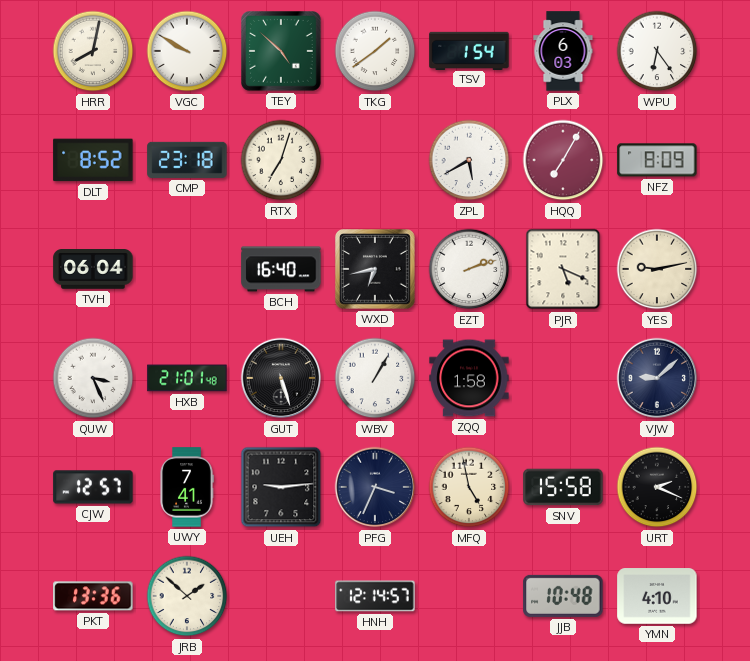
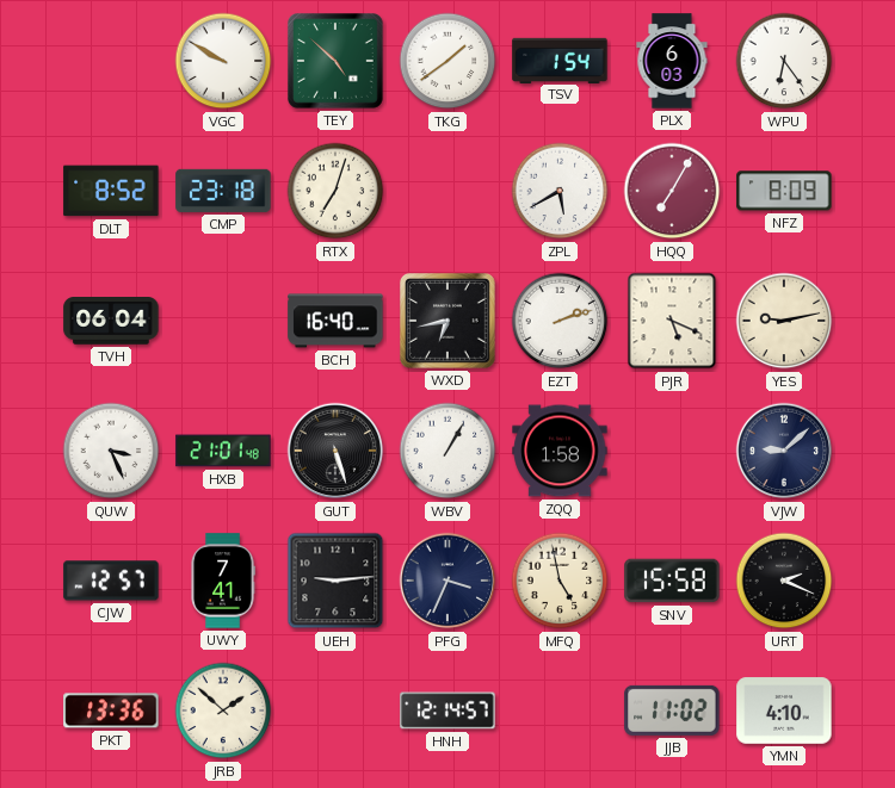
HRR: 8:02 -> none
JJB: 10:48 -> 11:02
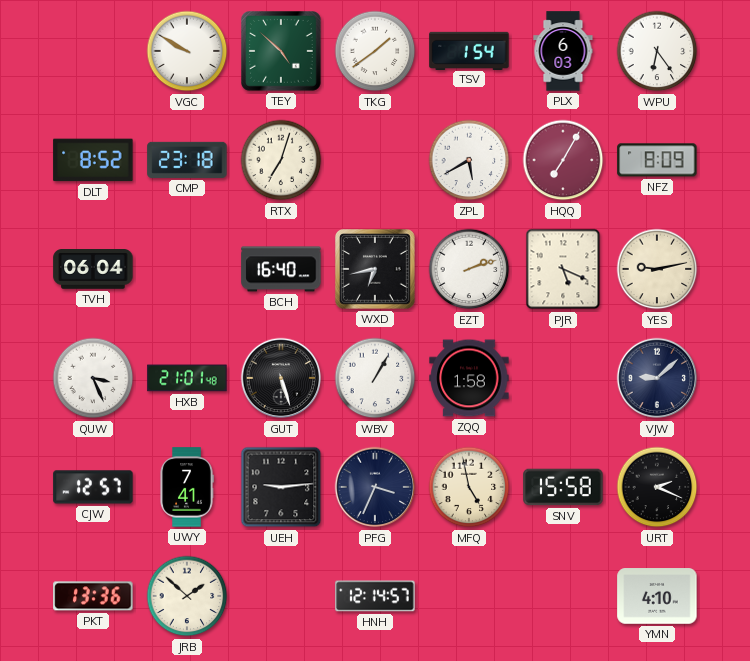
JJB: 11:02 -> none
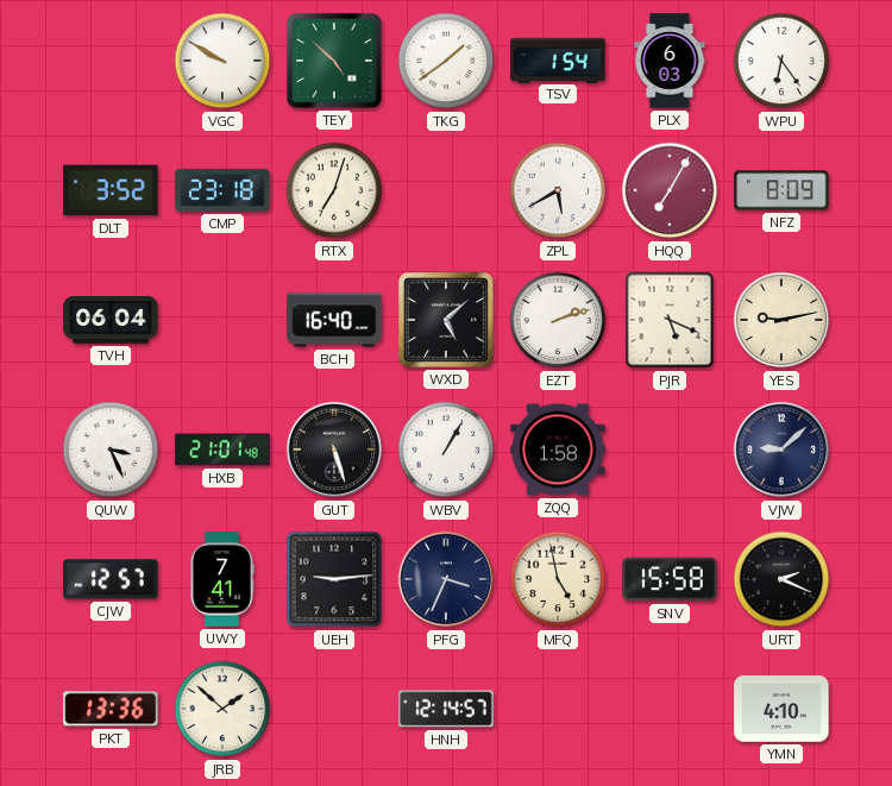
DLT: 8:52 -> 3:52
WXD: 6:43 -> 5:08
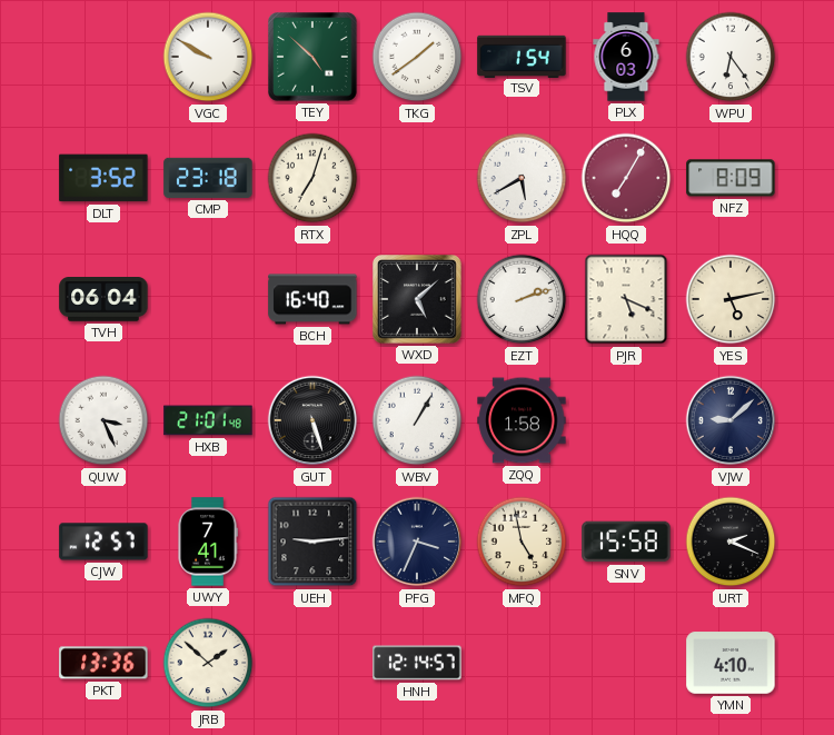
YES: 9:13 -> 5:13
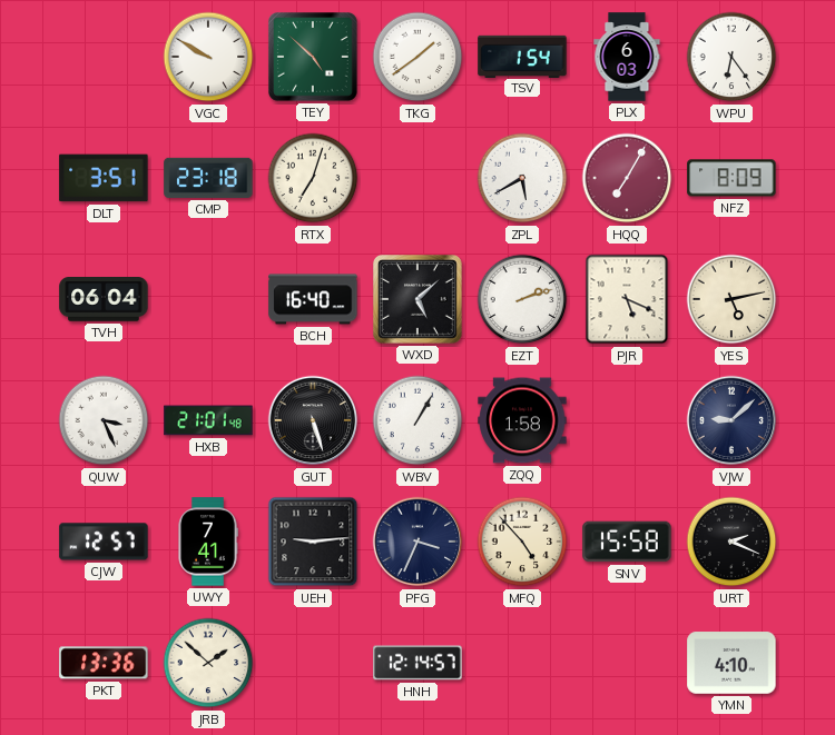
DLT: 3:52 -> 3:51
MFQ: 4:58 -> 4:53
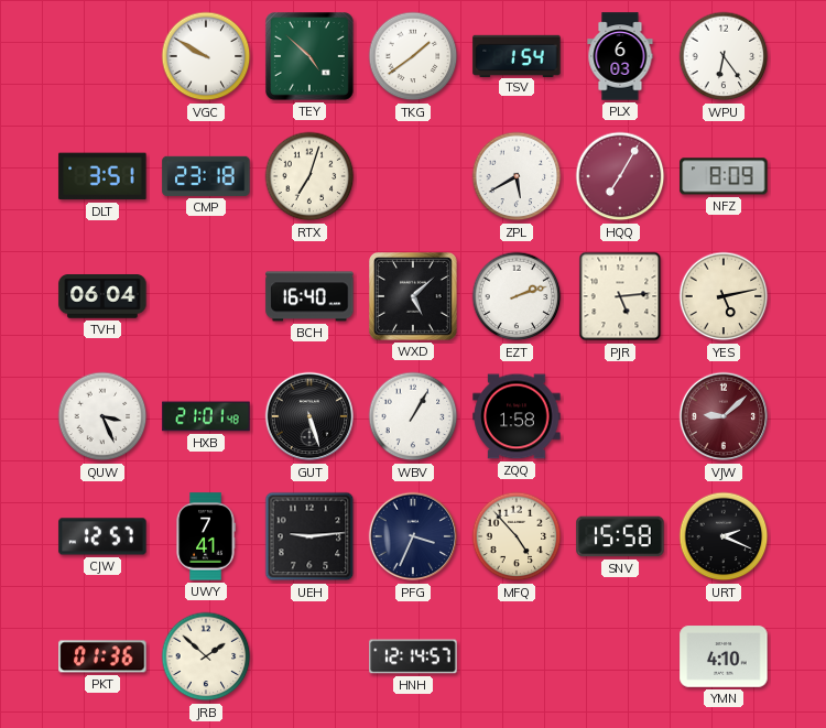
PJR: 5:19 -> 5:14
VJW dial: navy -> burgundy
PKT: 13:36 -> 01:36
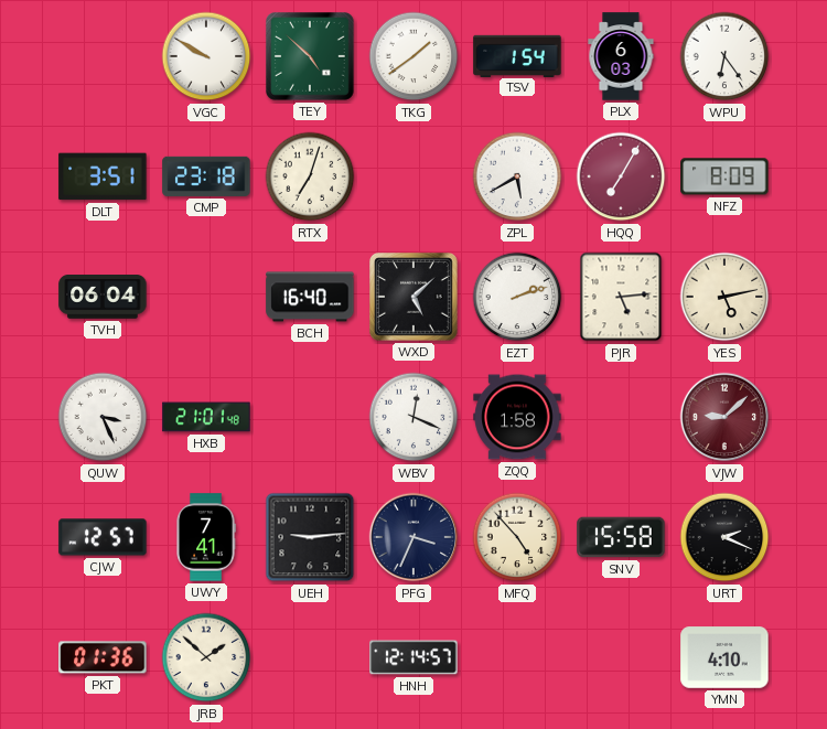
GUT: 5:27 -> none
WBV: 1:05 -> 12:19
